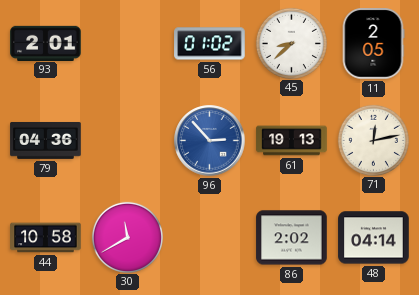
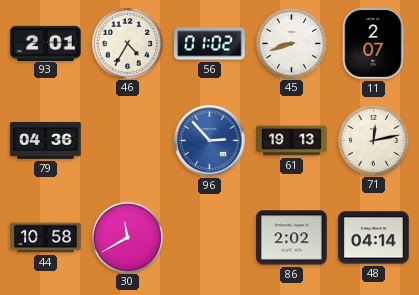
46: none -> 4:35
45: 8:38 -> 8:42
11: 2:05 -> 2:07
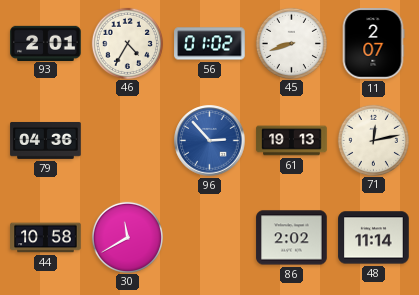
48: 04:14 -> 11:14
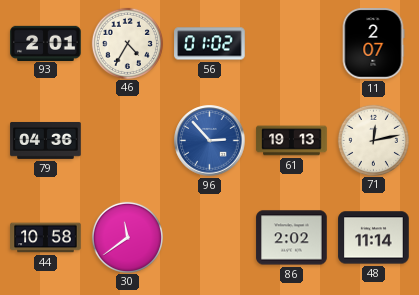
45: 8:42 -> none
30: 11:40 -> 11:39
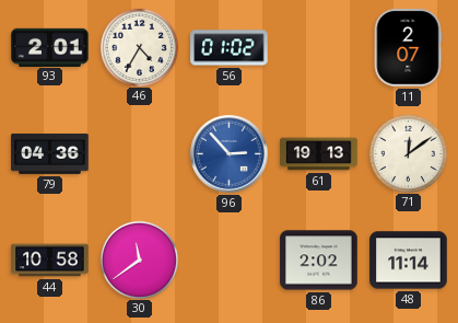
71: 12:13 -> 12:09
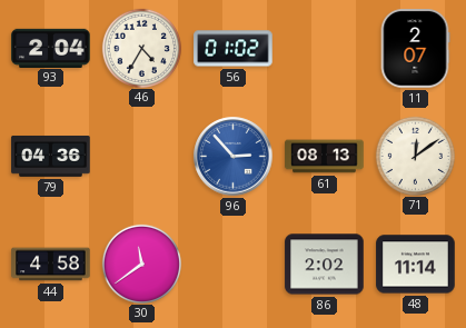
93: 2:01 -> 2:04
61: 19:13 -> 08:13
44: 10:58 -> 4:58
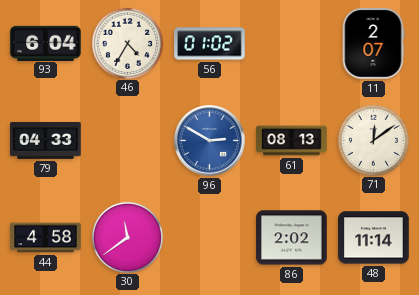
93: 2:04 -> 6:04
79: 04:36 -> 04:33
96: 2:53 -> 2:50
